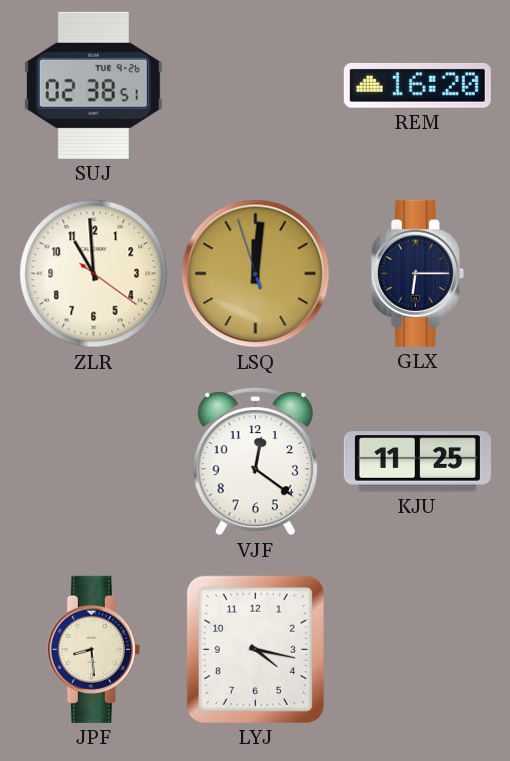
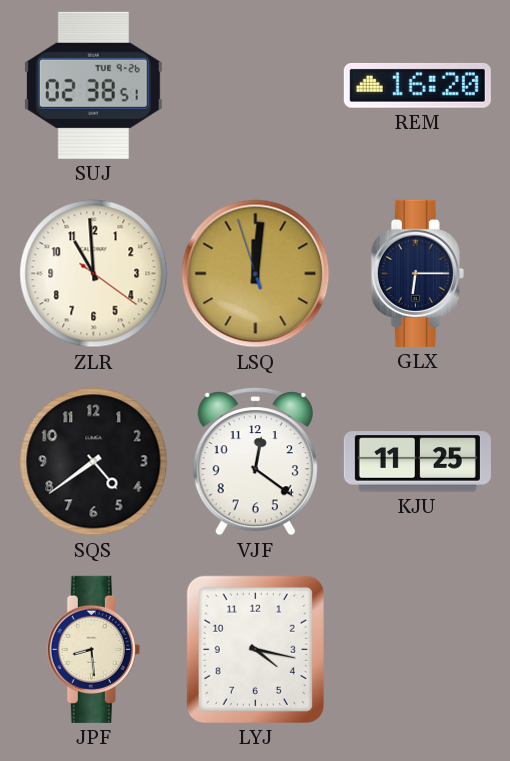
SQS: none -> 4:39
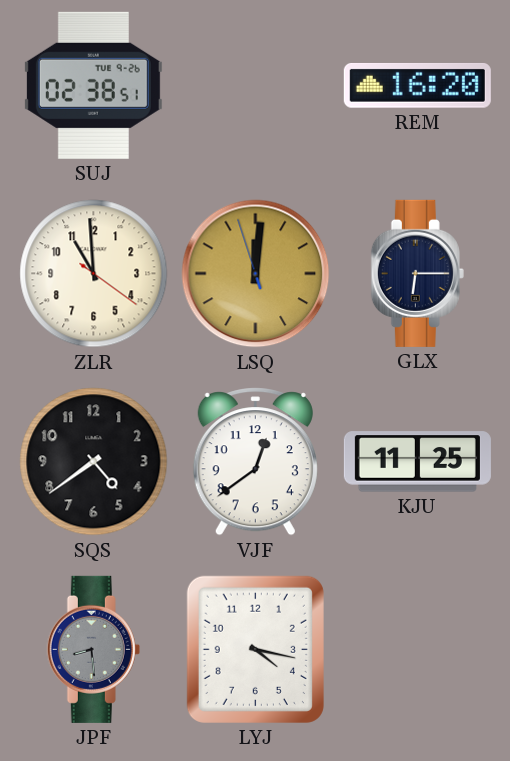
VJF: 12:21 -> 12:39
JPF dial: cream -> grey
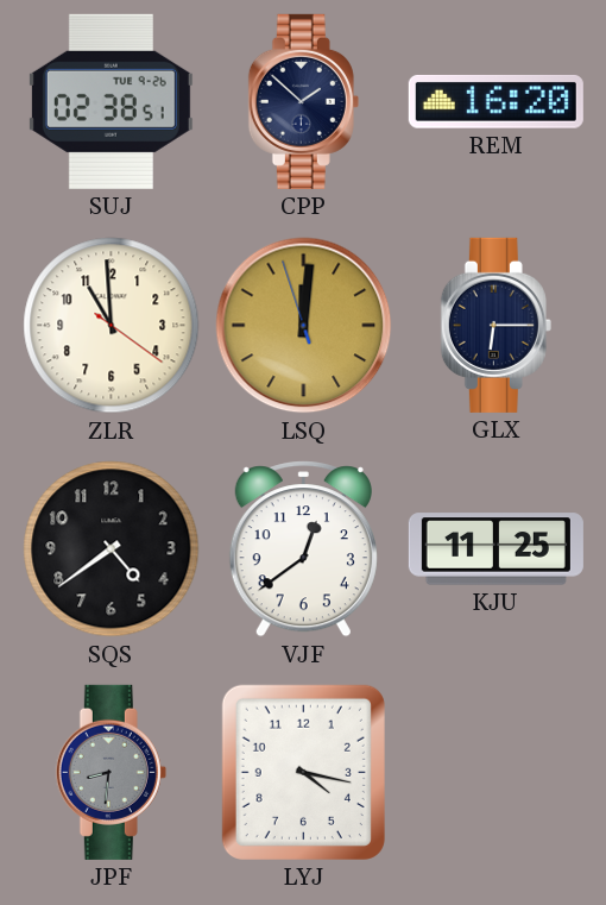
CPP: none -> 1:52
JPF: 8:29 -> 8:31
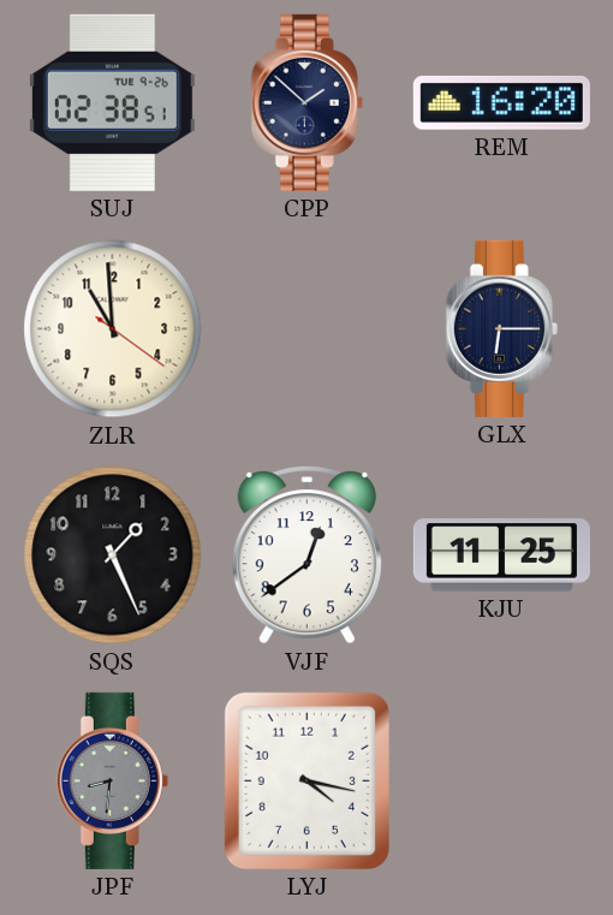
LSQ: 12:00 -> none
SQS: 4:39 -> 1:26
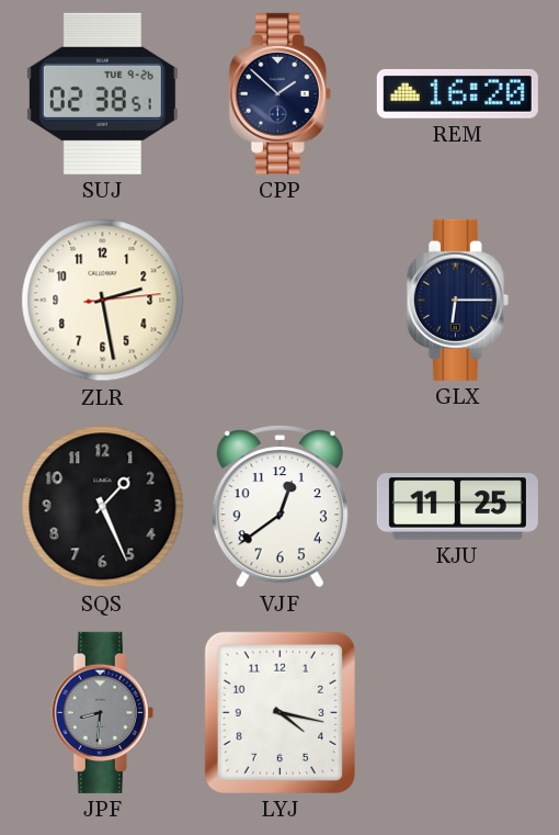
ZLR: 10:59 -> 2:28
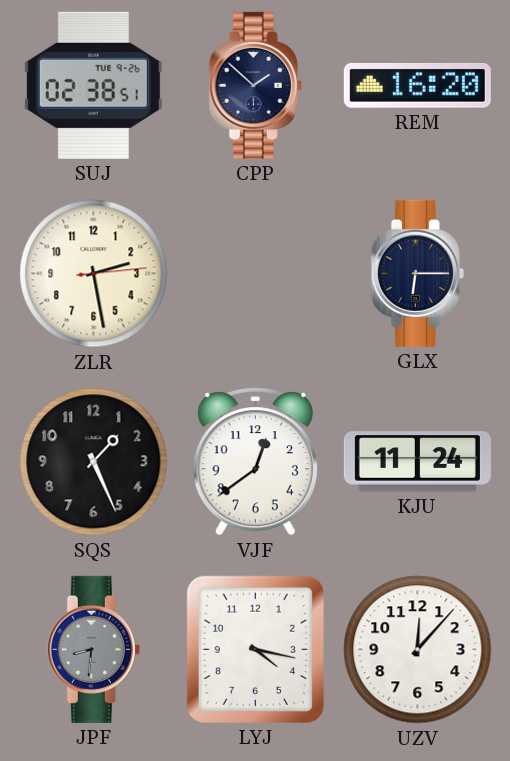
KJU: 11:25 -> 11:24
UZV: none -> 12:07
